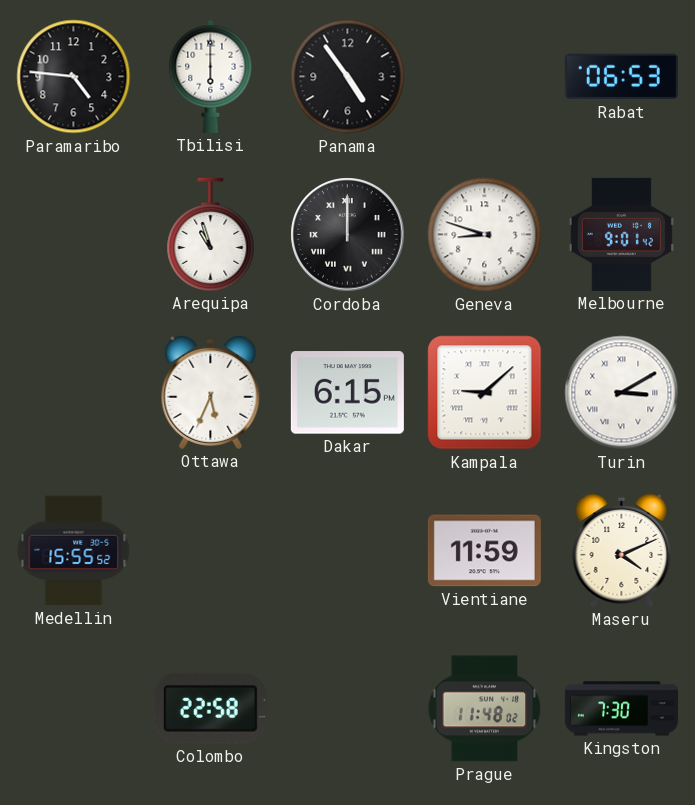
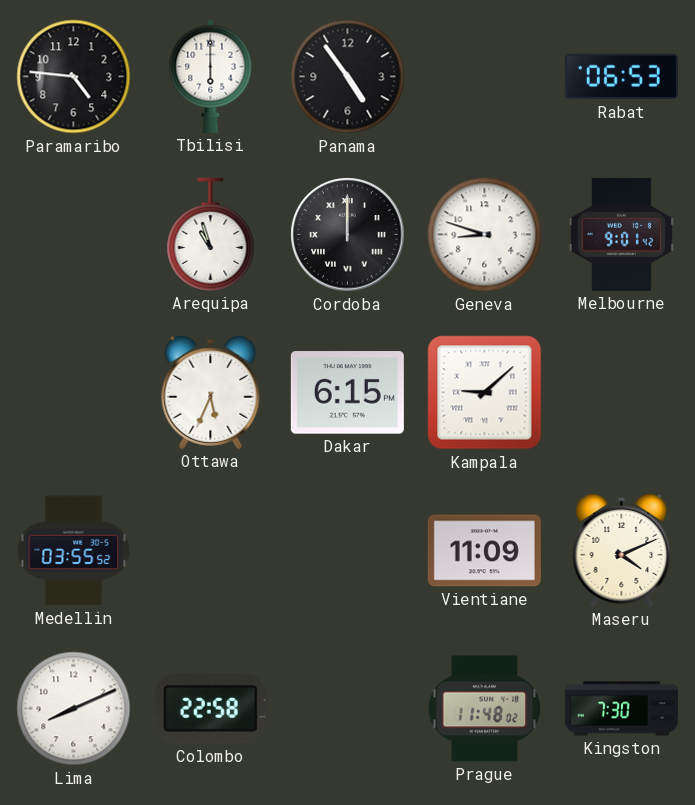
Turin: 3:10 -> none
Medellin: 15:55 -> 03:55
Vientiane: 11:59 -> 11:09
Lima: none -> 8:11
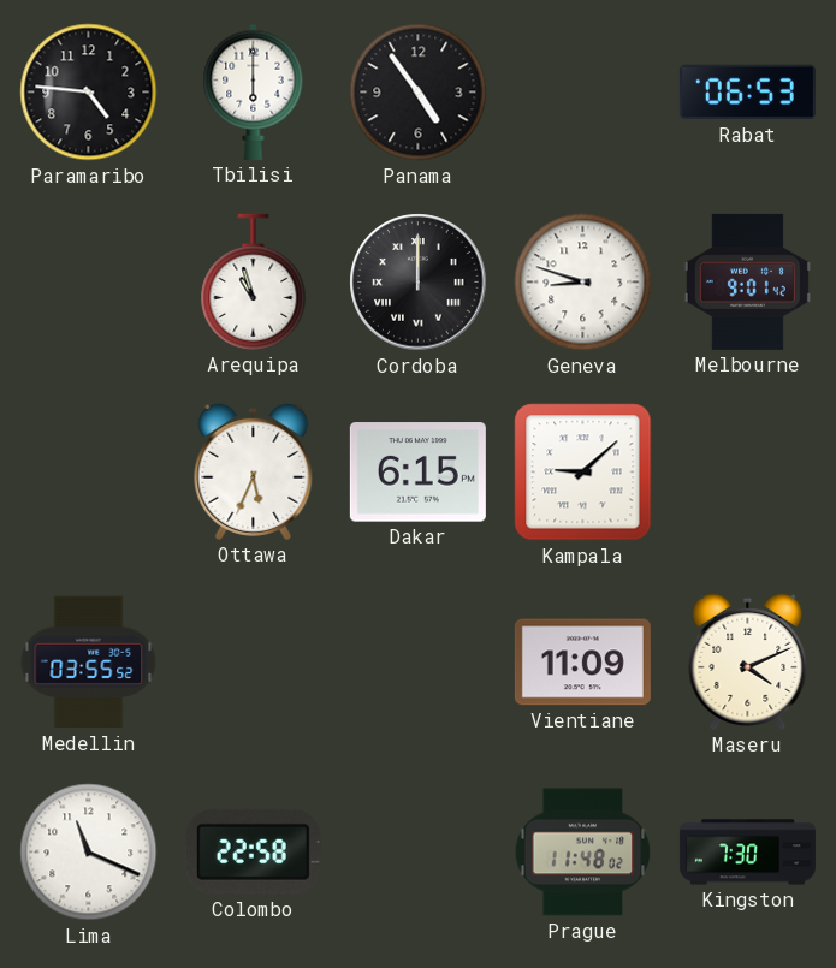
Lima: 8:11 -> 11:19
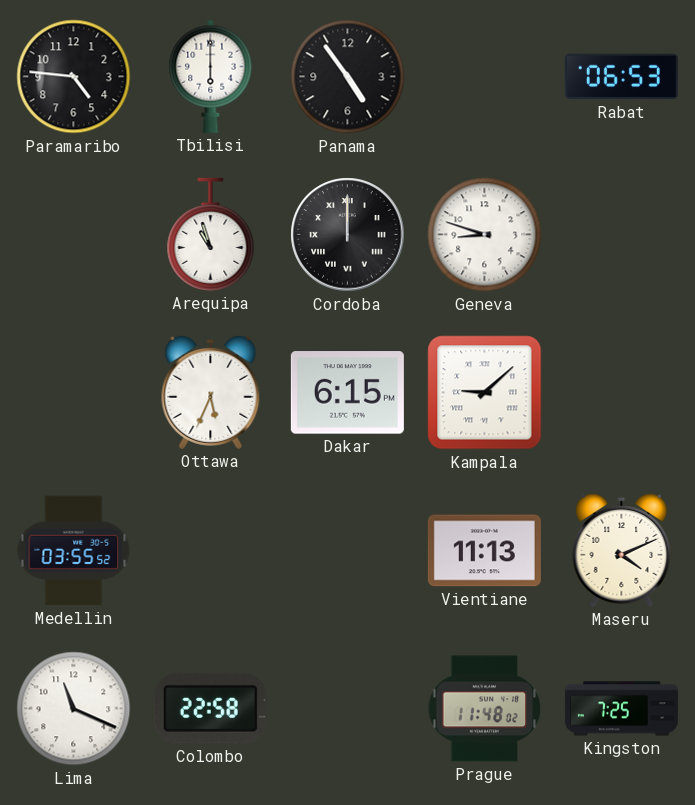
Melbourne: 9:01 -> none
Vientiane: 11:09 -> 11:13
Kingston: 7:30 -> 7:25
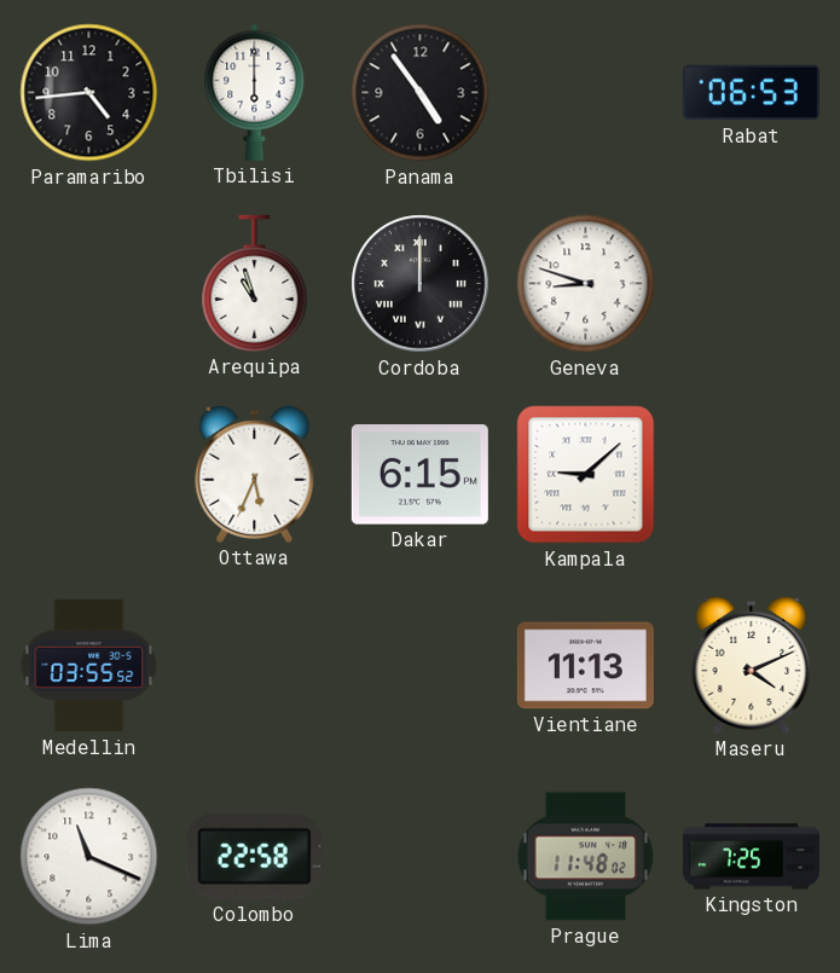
Paramaribo: 4:46 -> 4:44
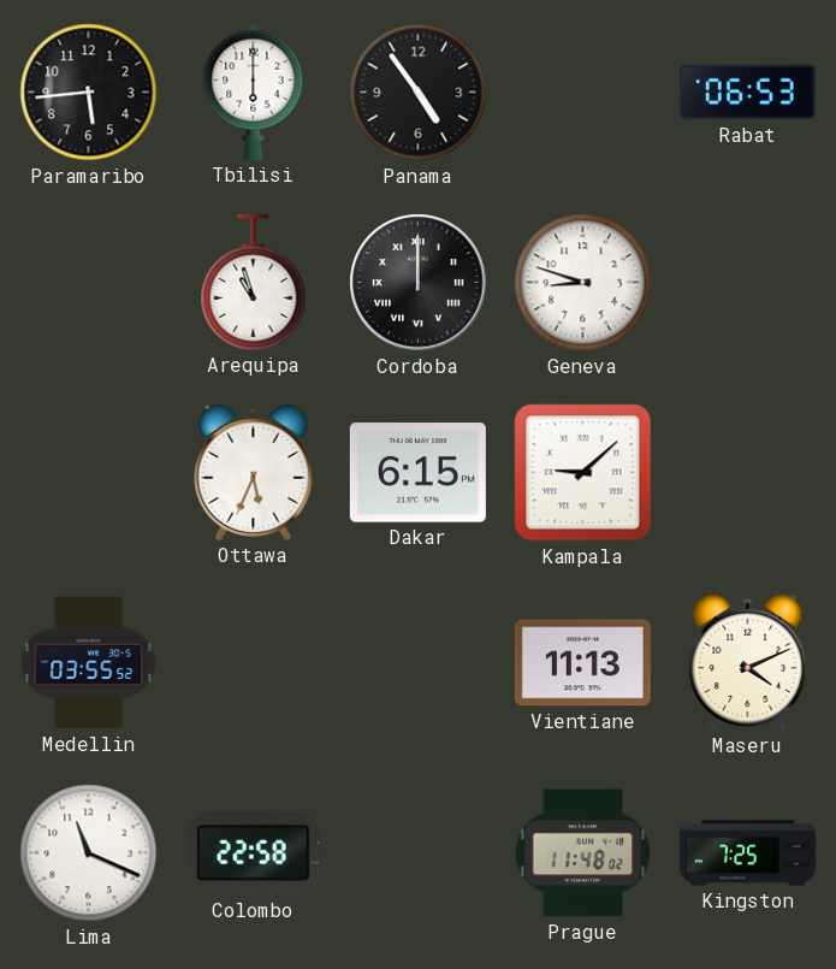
Paramaribo: 4:44 -> 5:44
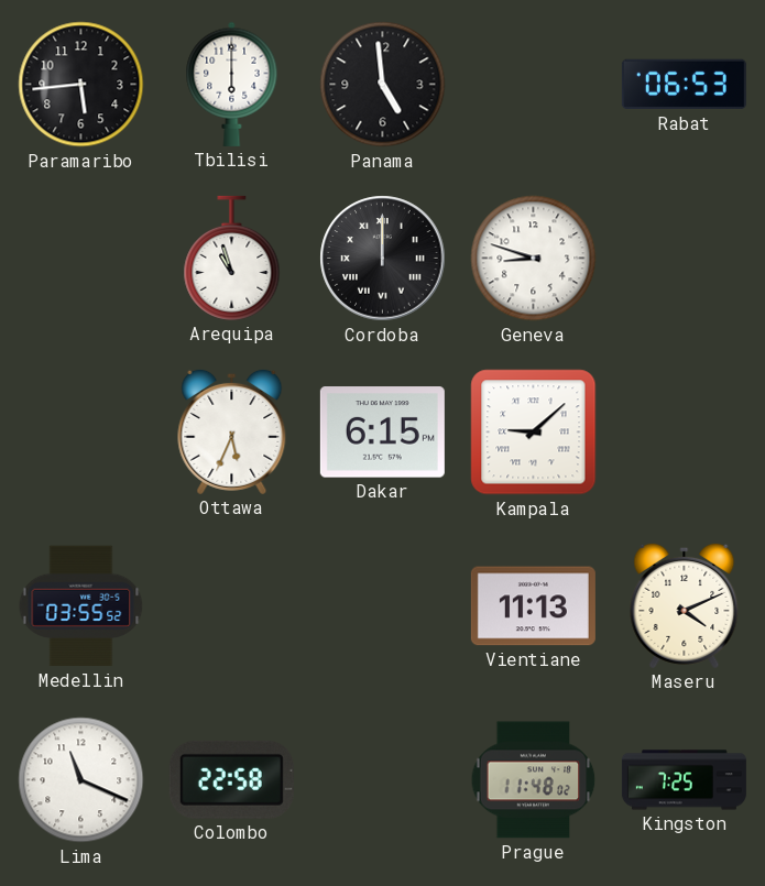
Panama: 4:54 -> 4:59
